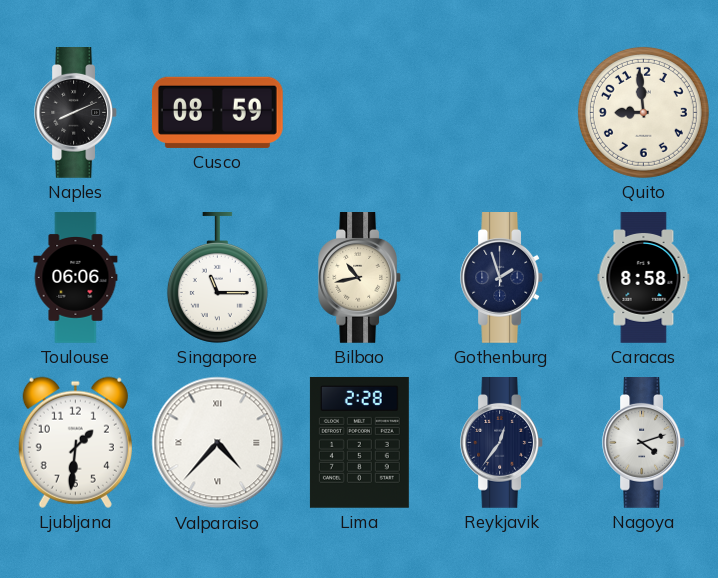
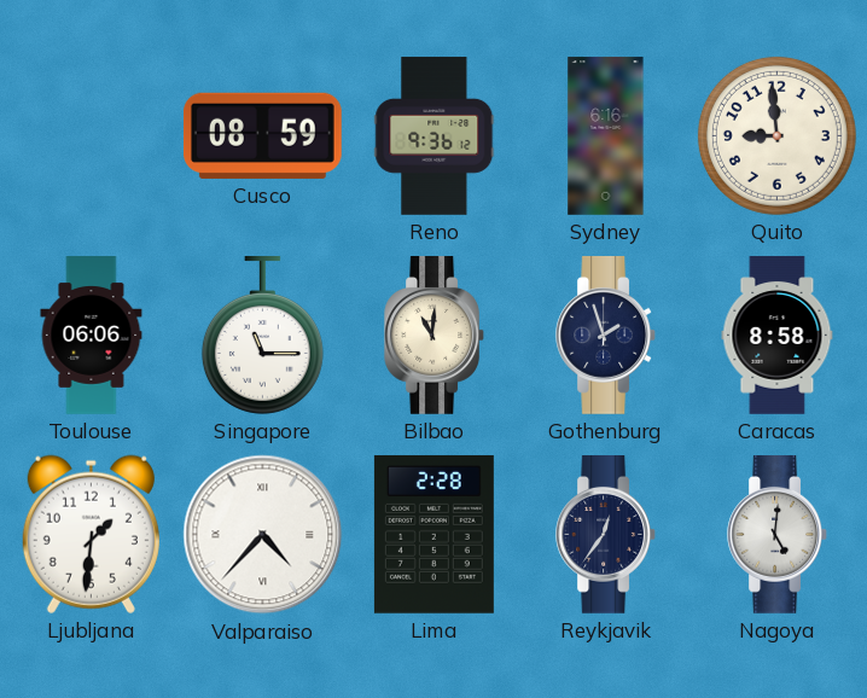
Naples: 8:11 -> none
Reno: none -> 9:36
Sydney: none -> 6:16
Bilbao: 10:43 -> 11:01
Nagoya: 4:12 -> 5:01
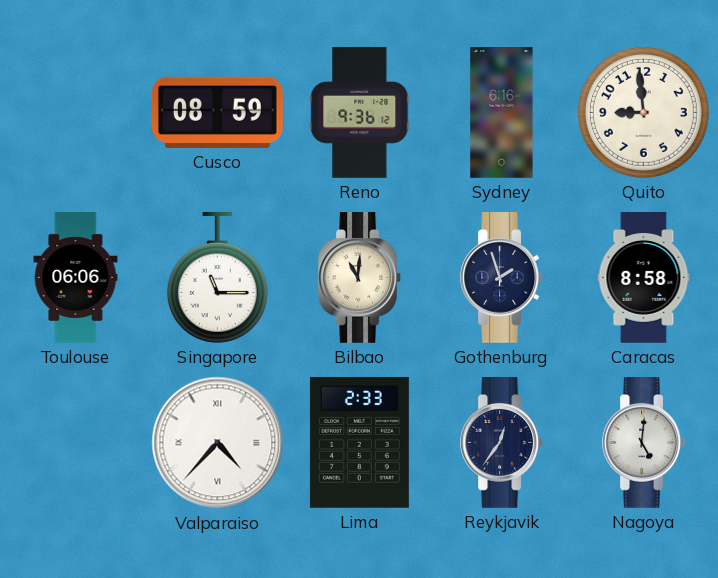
Ljubljana: 1:31 -> none
Lima: 2:28 -> 2:33
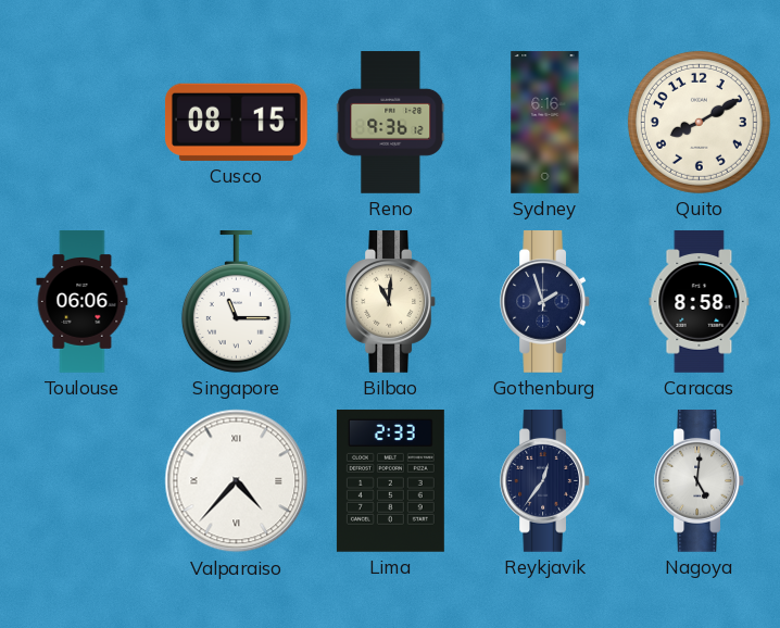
Cusco: 08:59 -> 08:15
Quito: 8:59 -> 8:10
